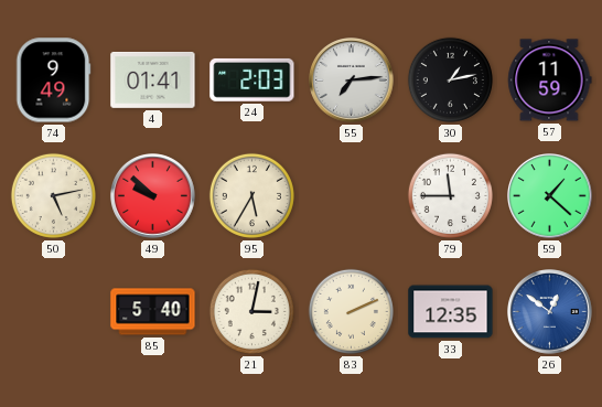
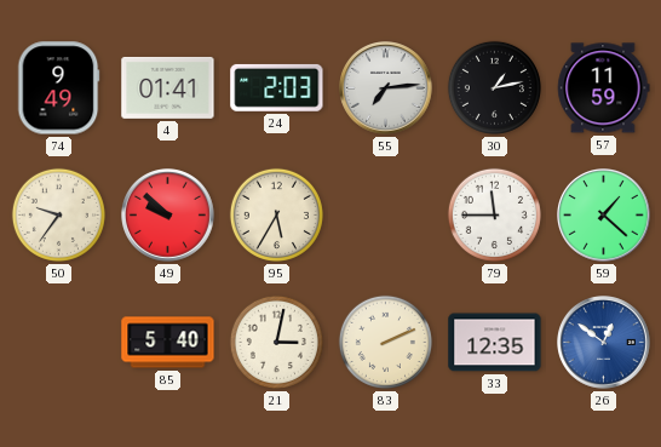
50: 5:13 -> 9:36
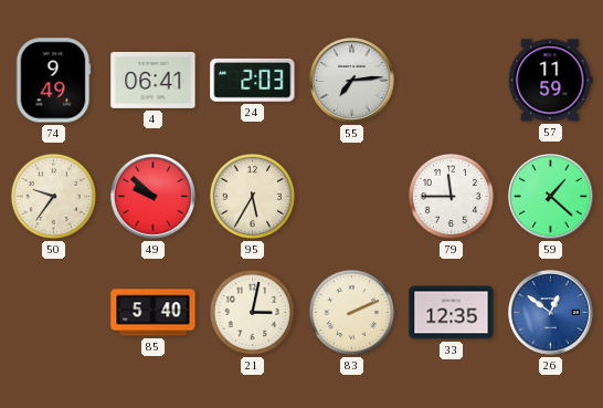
4: 01:41 -> 06:41
30: 1:13 -> none
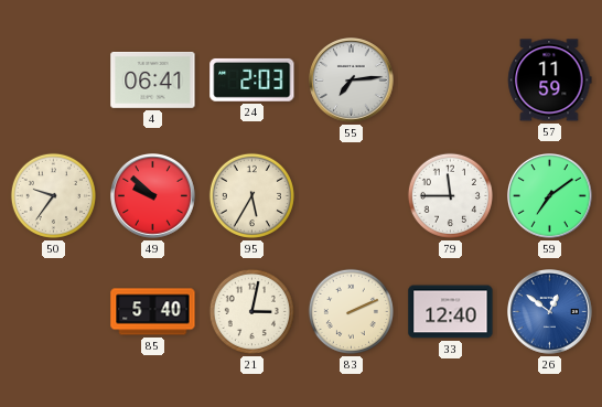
74: 9:49 -> none
59: 1:22 -> 7:09
33: 12:35 -> 12:40
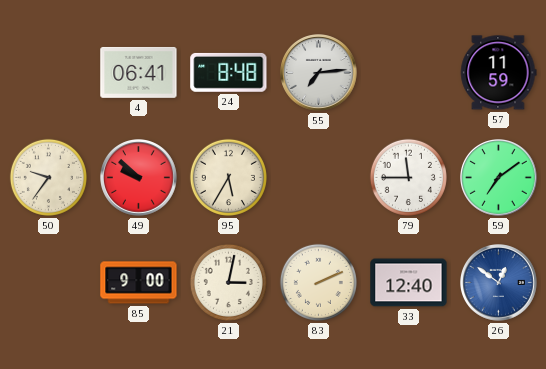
24: 2:03 -> 8:48
85: 5:40 -> 9:00
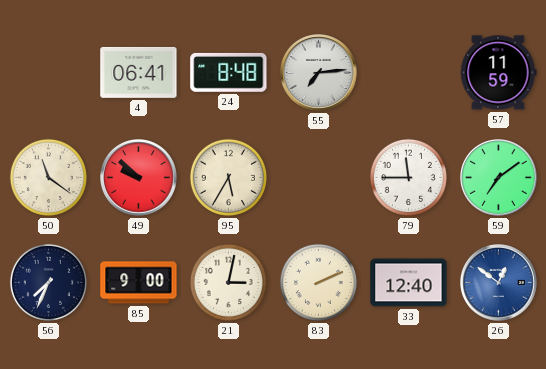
50: 9:36 -> 11:21
56: none -> 7:34
